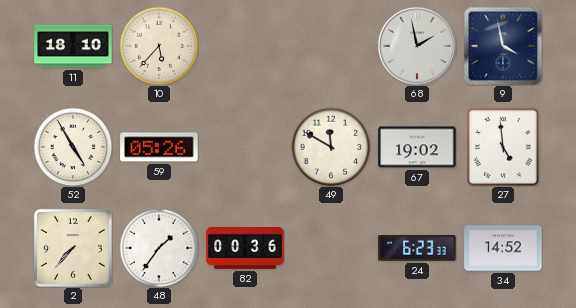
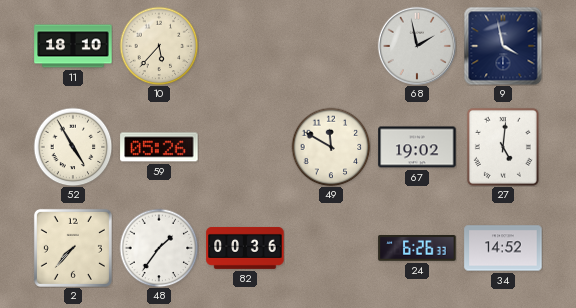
27: 4:59 -> 5:01
24: 6:23 -> 6:26
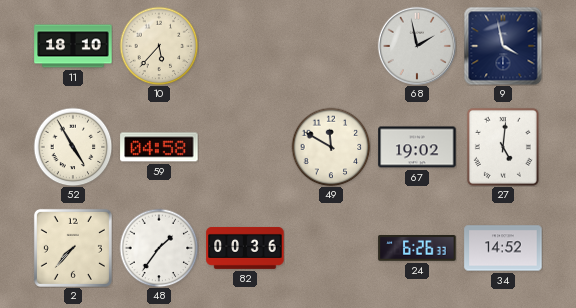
59: 05:26 -> 04:58
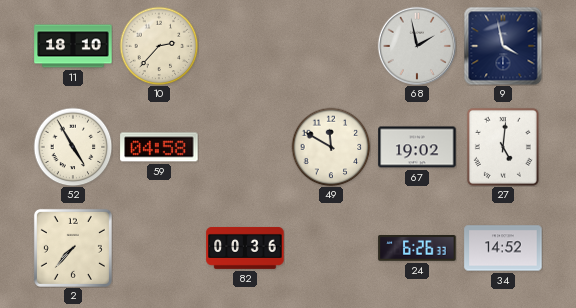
10: 5:37 -> 2:37
48: 1:36 -> none
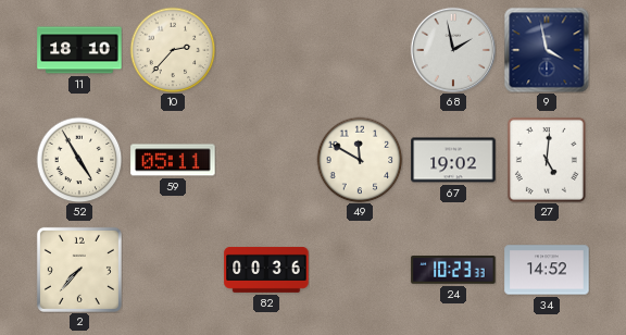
59: 04:58 -> 05:11
24: 6:26 -> 10:23
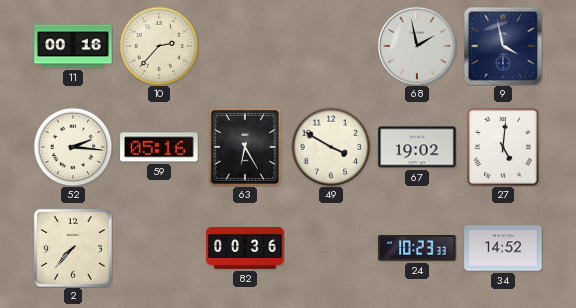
11: 18:10 -> 00:16
52: 4:55 -> 2:16
59: 05:11 -> 05:16
63: none -> 6:25
49: 11:50 -> 3:50
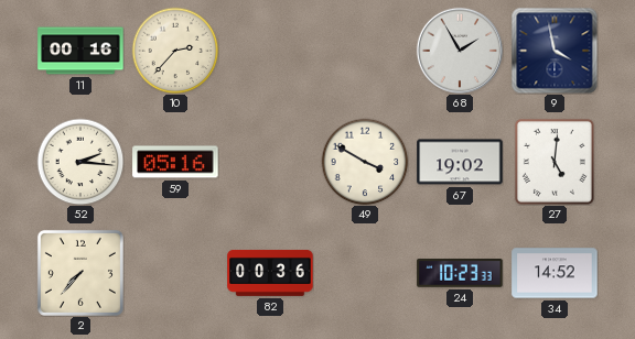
68: 1:58 -> 1:55
63: 6:25 -> none
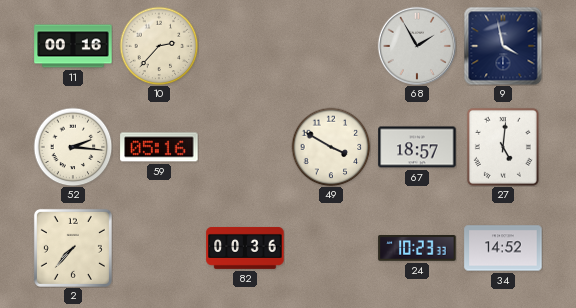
67: 19:02 -> 18:57
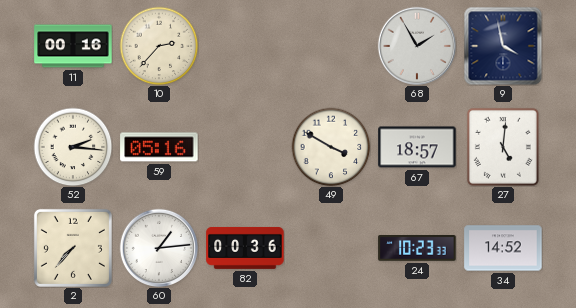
60: none -> 1:14
